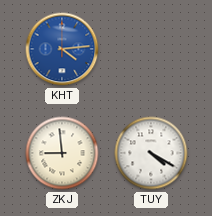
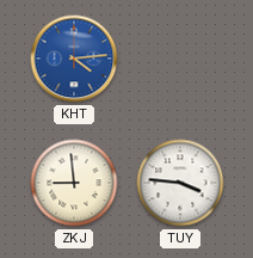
TUY: 4:20 -> 3:46
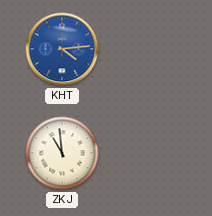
ZKJ: 8:59 -> 10:59
TUY: 3:46 -> none
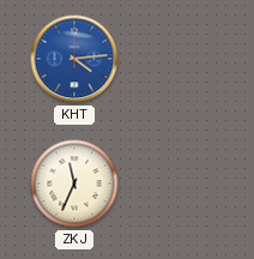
ZKJ: 10:59 -> 11:34
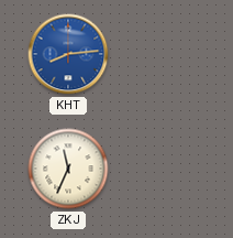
KHT: 4:14 -> 8:14
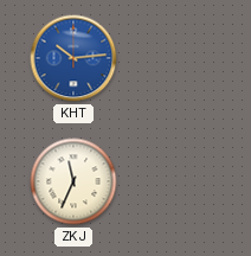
KHT: 8:14 -> 10:14
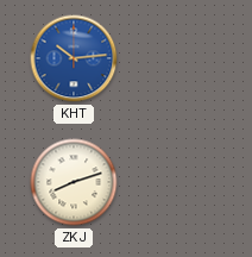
ZKJ: 11:34 -> 8:12
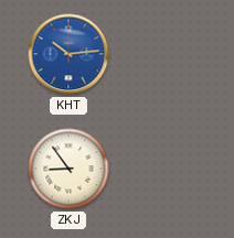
ZKJ: 8:12 -> 8:54
